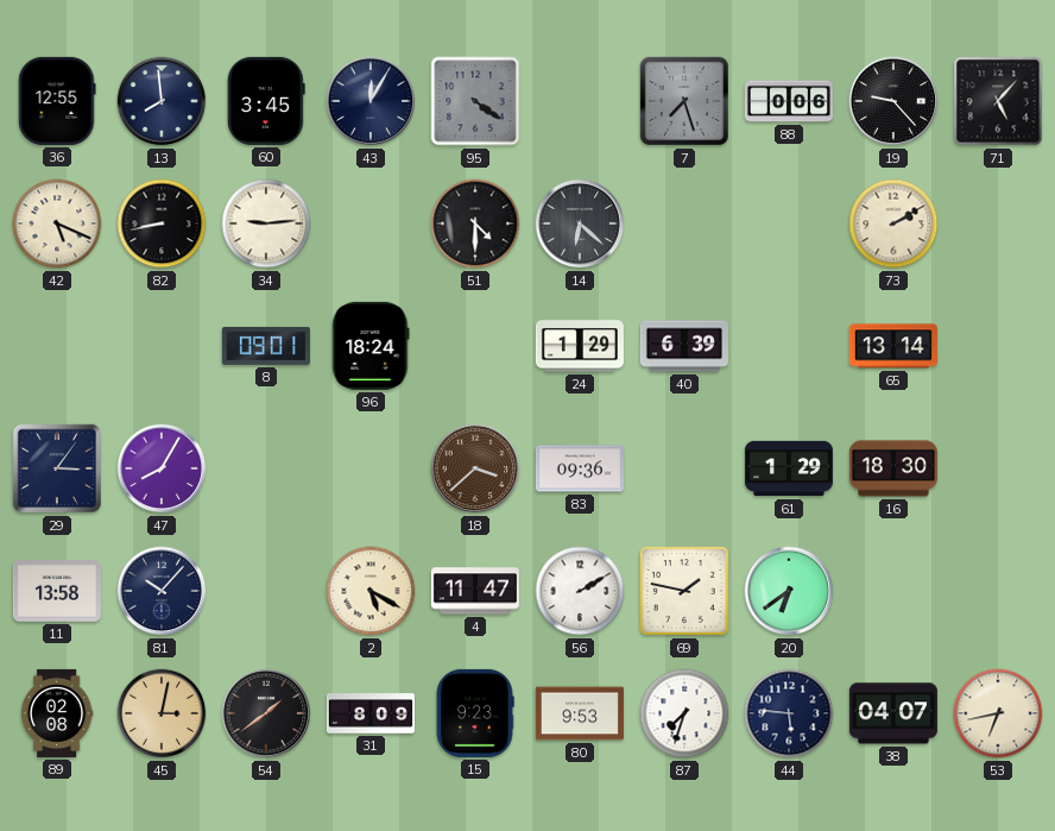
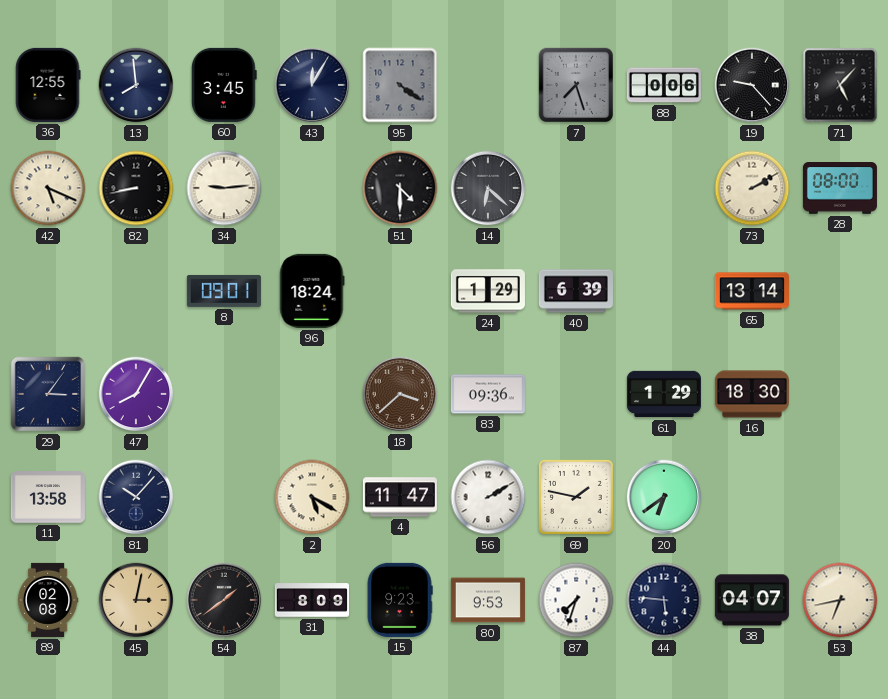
28: none -> 08:00
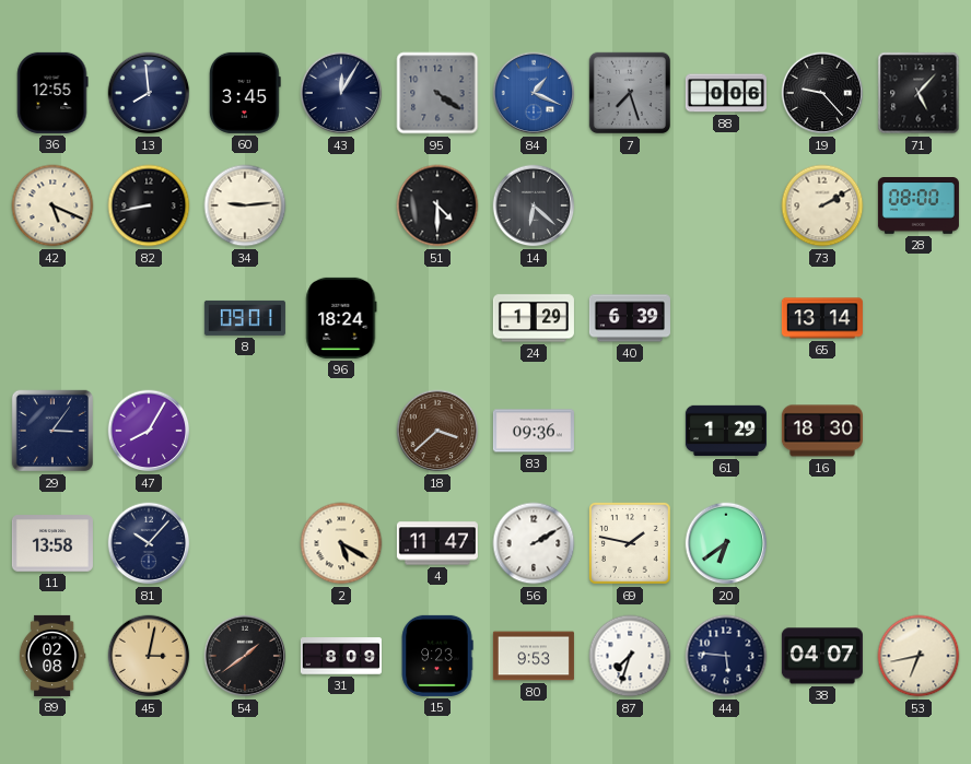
84: none -> 1:19
